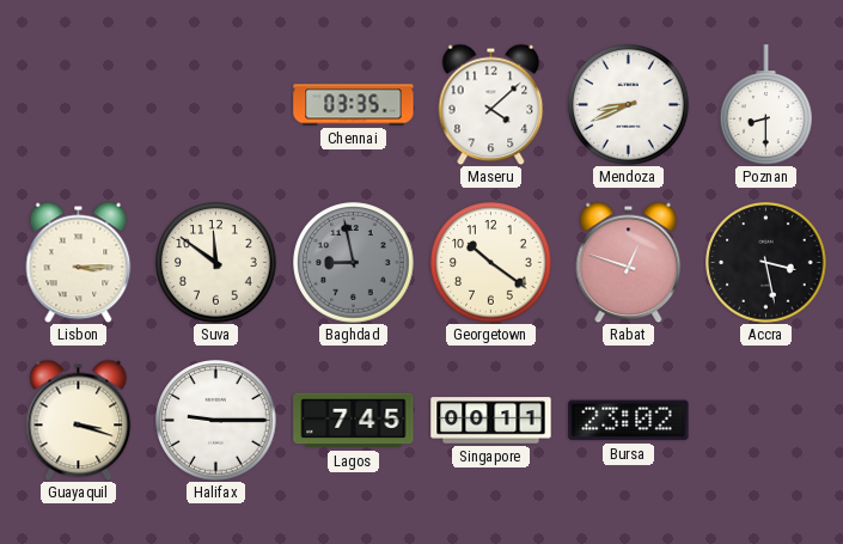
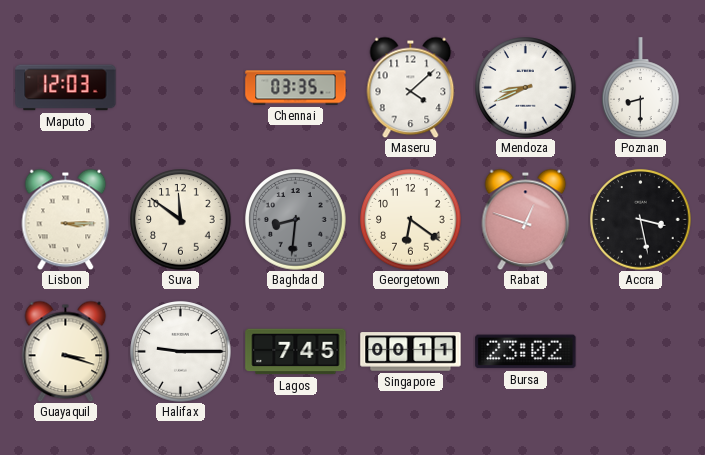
Maputo: none -> 12:03
Baghdad: 8:58 -> 8:31
Georgetown: 10:21 -> 6:21
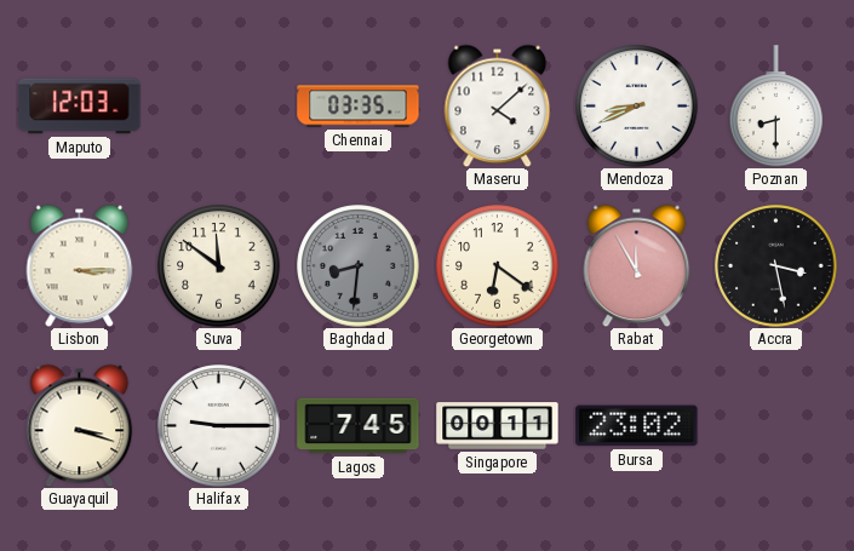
Rabat: 12:48 -> 11:55
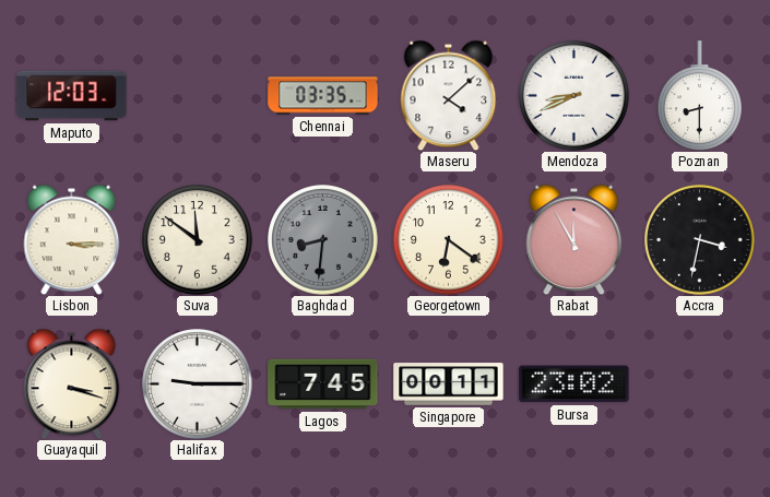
Accra: 3:28 -> 3:32
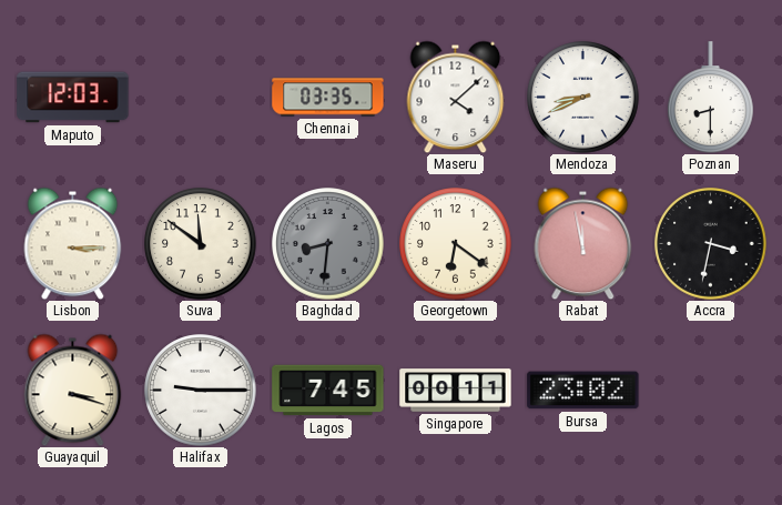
Rabat: 11:55 -> 11:58
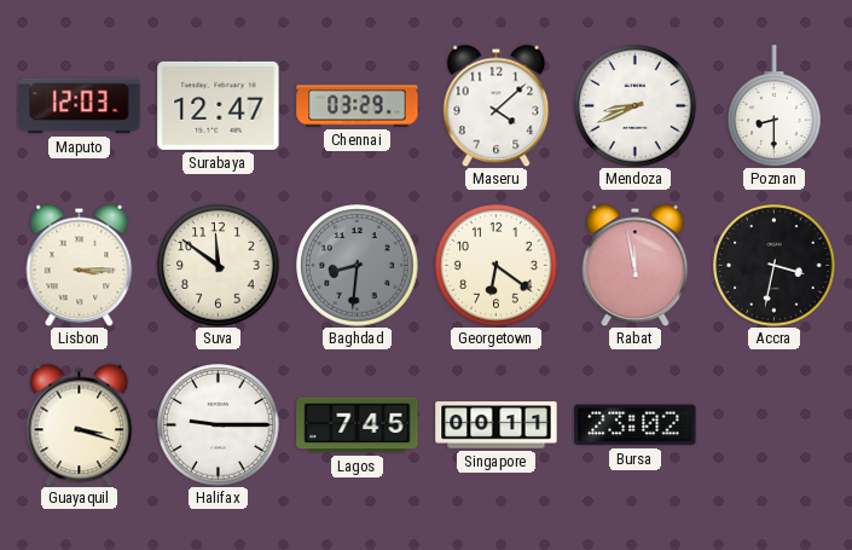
Surabaya: none -> 12:47
Chennai: 03:35 -> 03:29
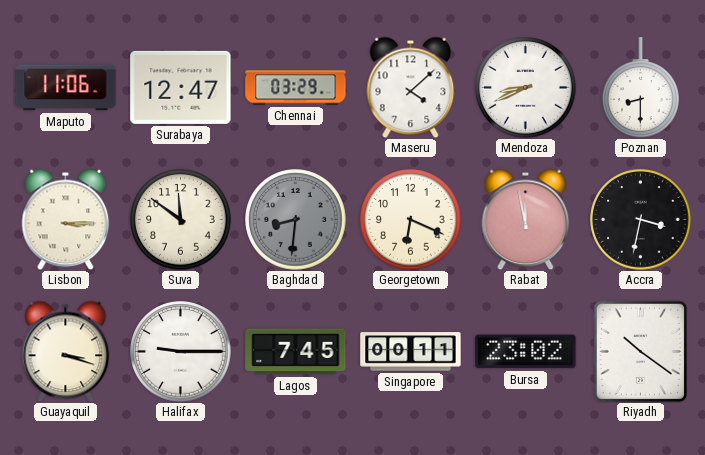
Maputo: 12:03 -> 11:06
Georgetown: 6:21 -> 6:19
Riyadh: none -> 10:21
